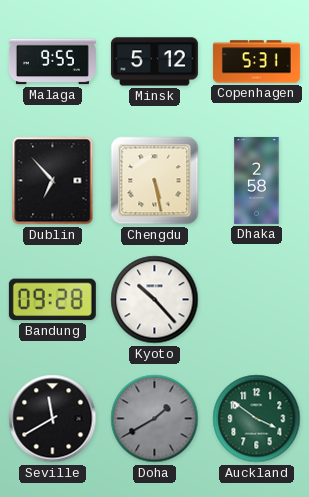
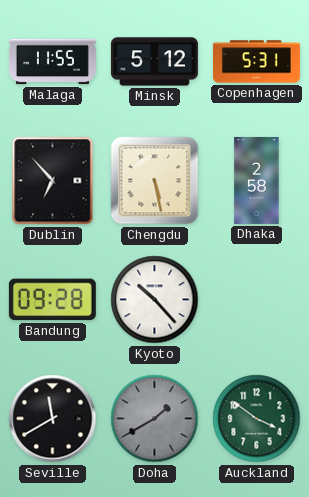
Malaga: 9:55 -> 11:55
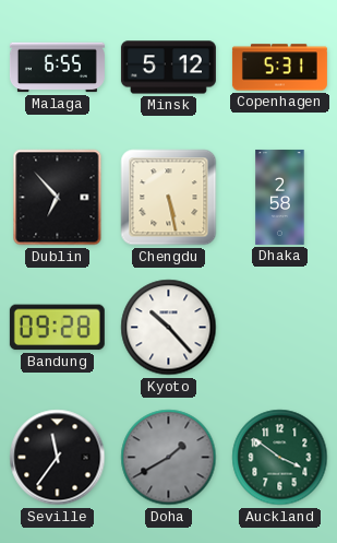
Malaga: 11:55 -> 6:55
Seville: 11:40 -> 11:36
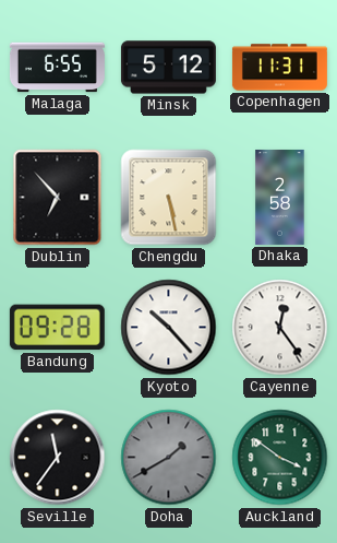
Copenhagen: 5:31 -> 11:31
Cayenne: none -> 12:24
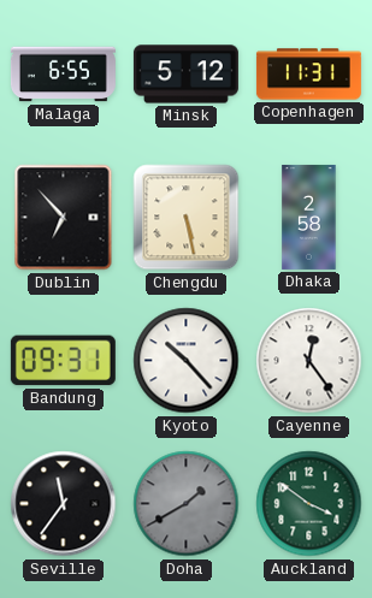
Bandung: 09:28 -> 09:31
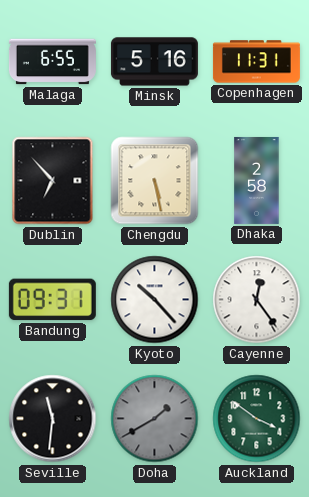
Minsk: 5:12 -> 5:16
Seville: 11:36 -> 11:31
